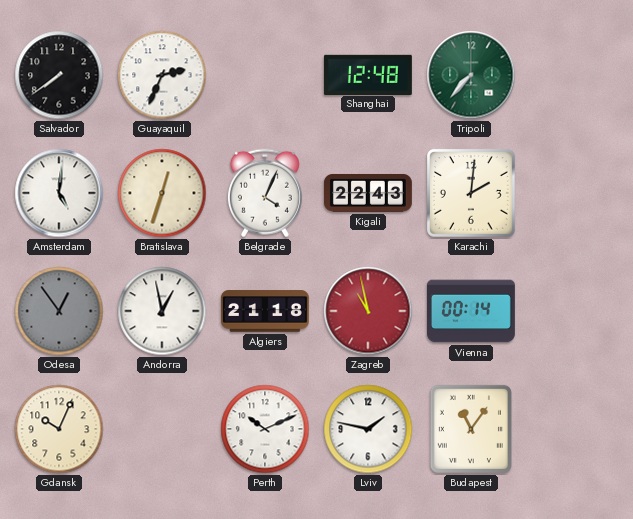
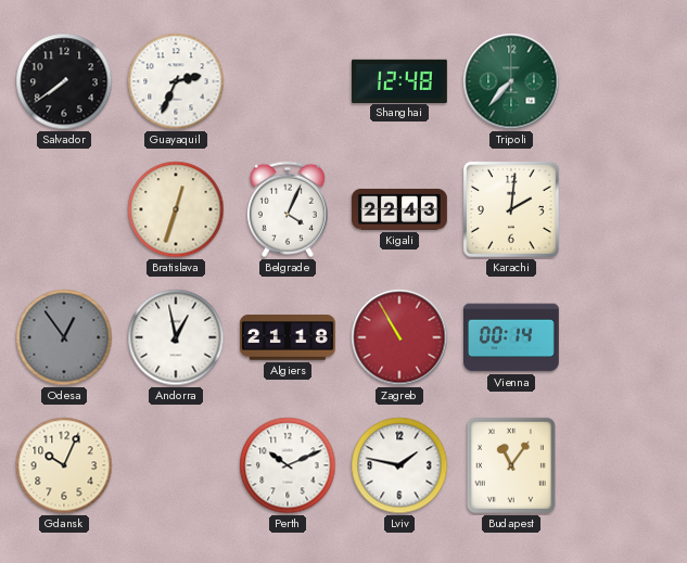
Amsterdam: 5:01 -> none
Zagreb: 10:58 -> 10:55
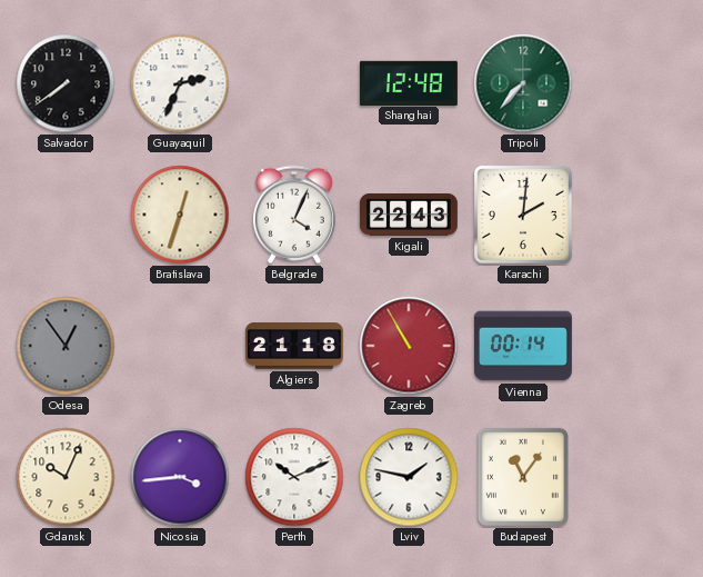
Andorra: 12:58 -> none
Nicosia: none -> 3:44
